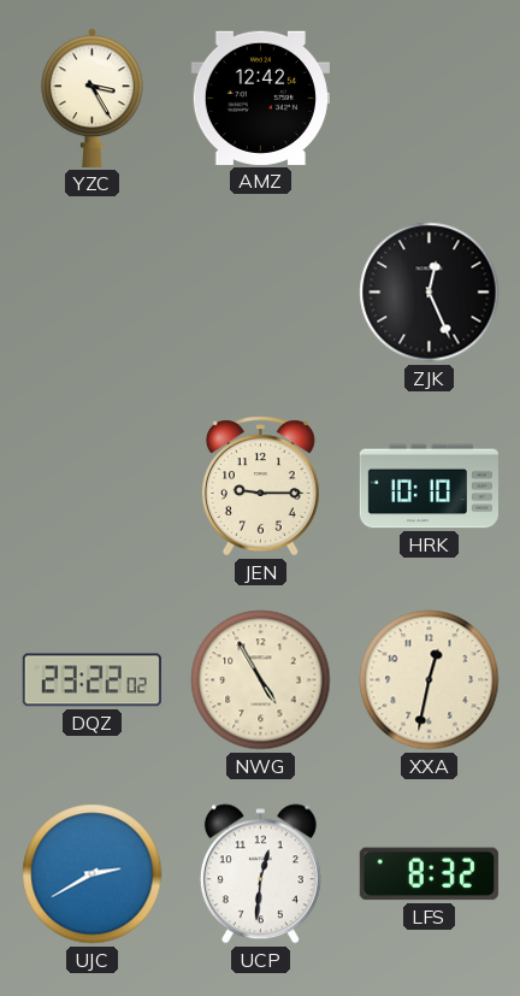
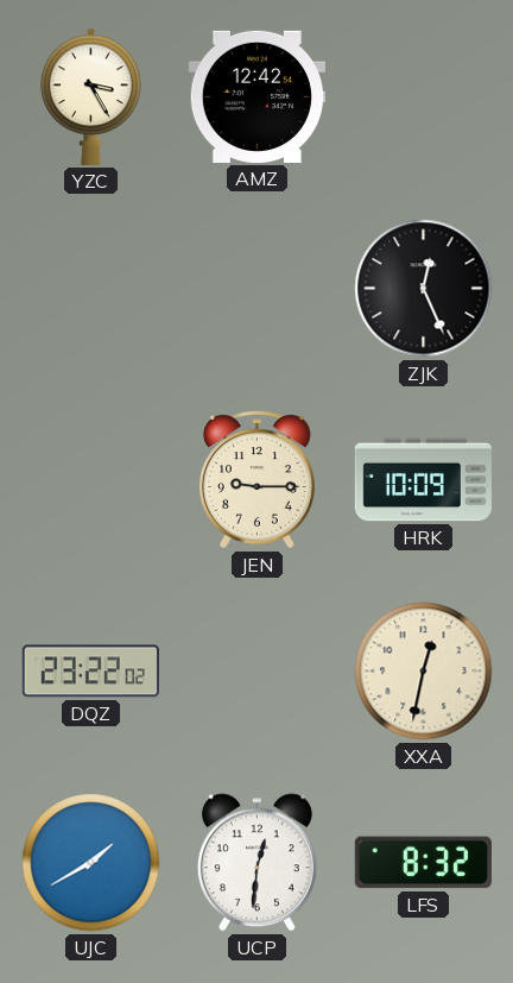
HRK: 10:10 -> 10:09
NWG: 4:55 -> none
UJC: 2:40 -> 1:40
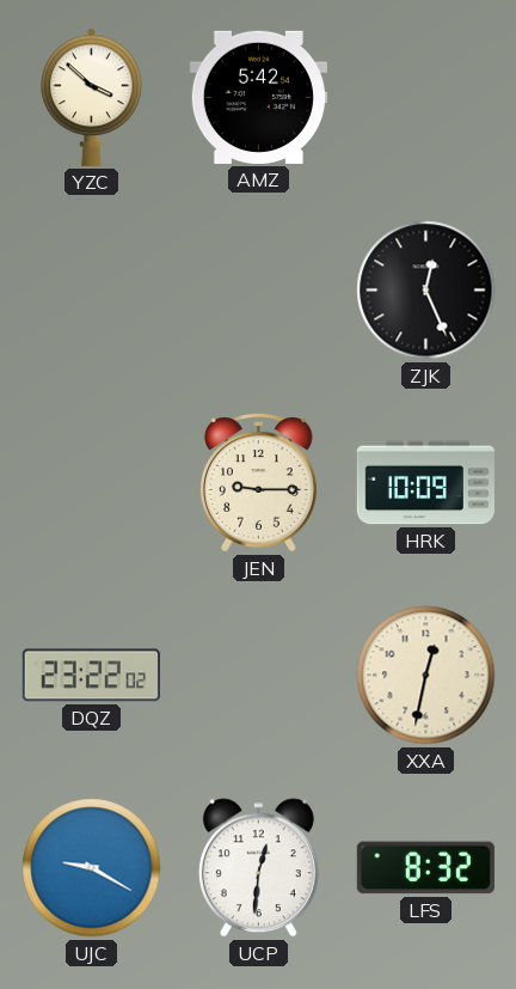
YZC: 3:25 -> 3:52
AMZ: 12:42 -> 5:42
UJC: 1:40 -> 9:20
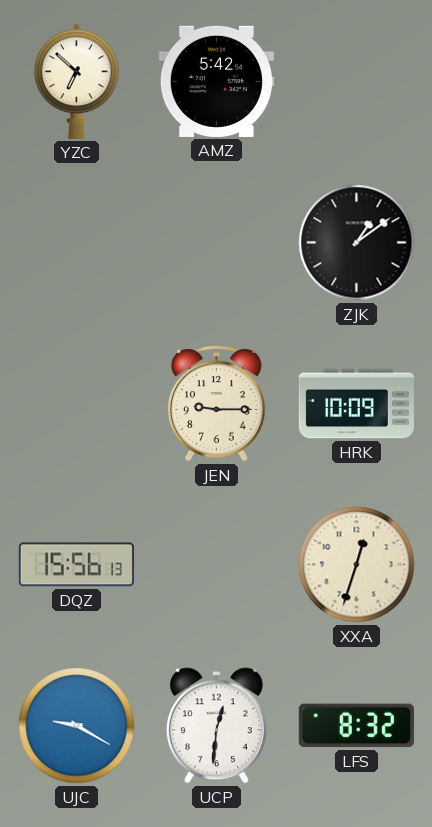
YZC: 3:52 -> 6:52
ZJK: 12:26 -> 1:09
DQZ: 23:22 -> 15:56
XXA: 12:32 -> 12:33
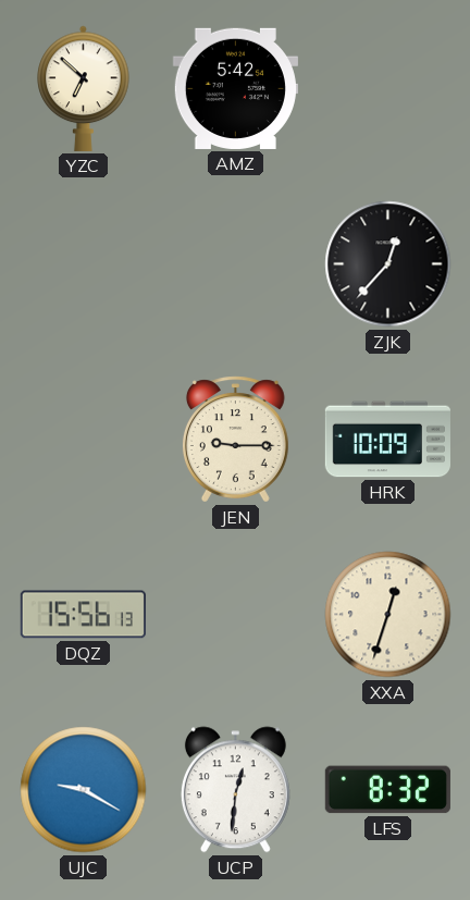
ZJK: 1:09 -> 12:37
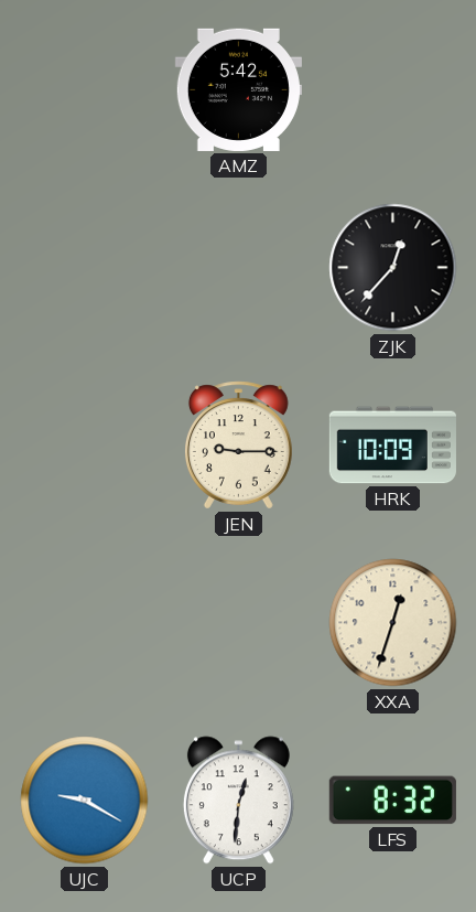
YZC: 6:52 -> none
DQZ: 15:56 -> none
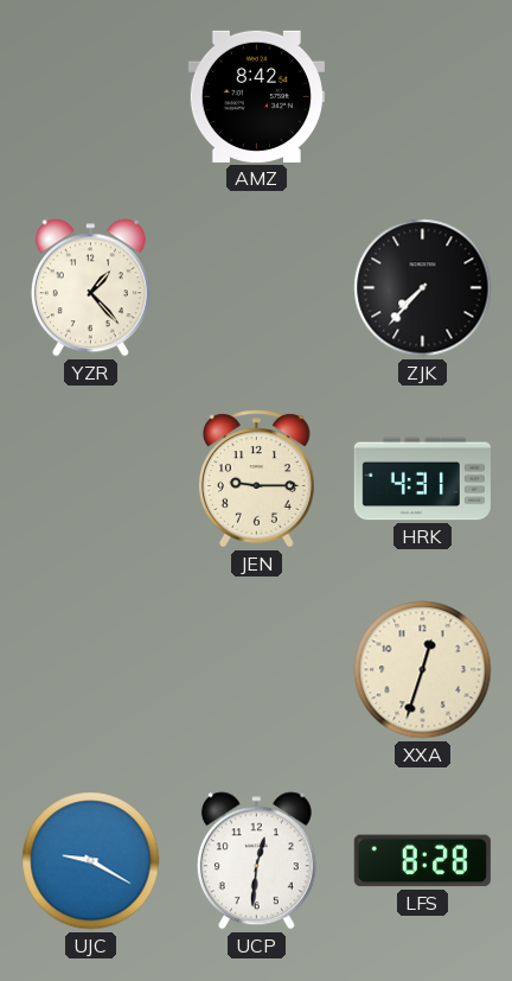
AMZ: 5:42 -> 8:42
YZR: none -> 1:23
ZJK: 12:37 -> 7:37
HRK: 10:09 -> 4:31
LFS: 8:32 -> 8:28
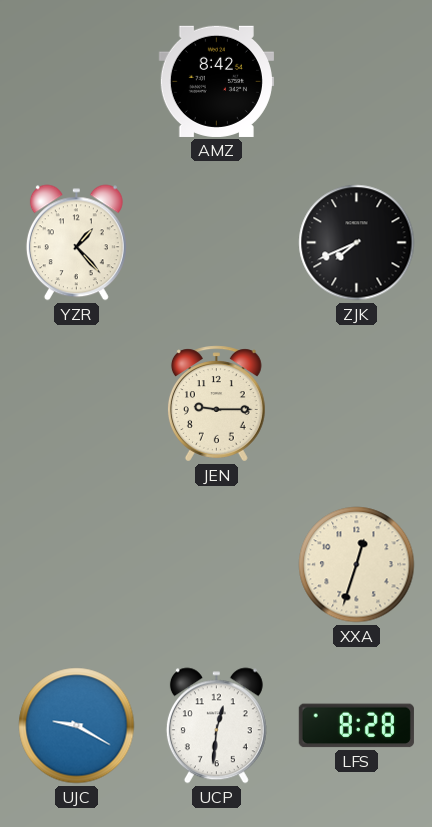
ZJK: 7:37 -> 7:41
HRK: 4:31 -> none
